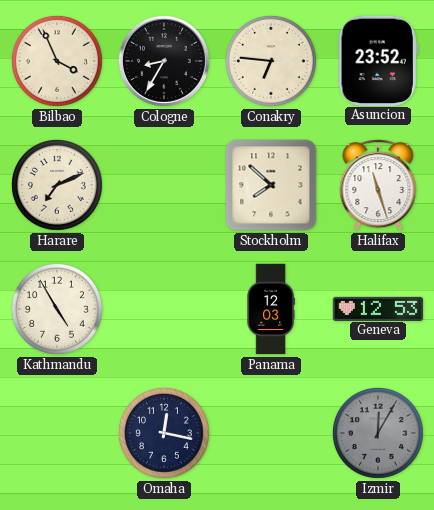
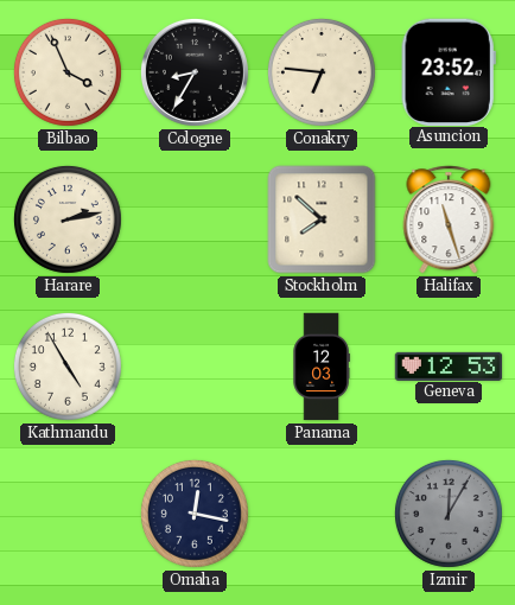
Harare: 7:11 -> 2:13
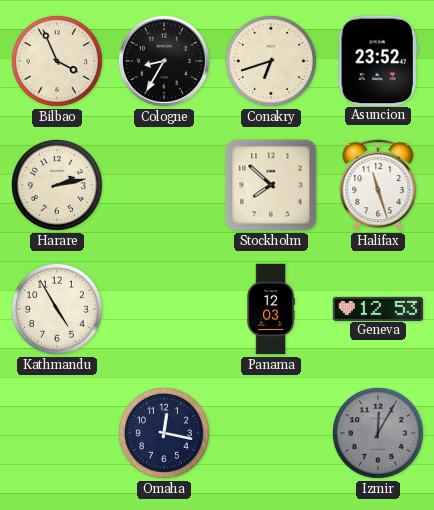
Conakry: 6:46 -> 6:42
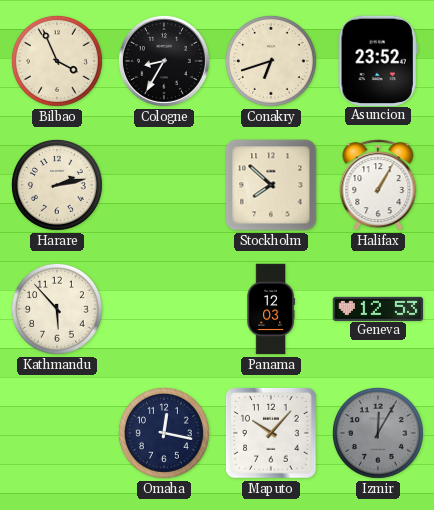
Halifax: 11:27 -> 1:05
Kathmandu: 4:55 -> 5:53
Maputo: none -> 10:07
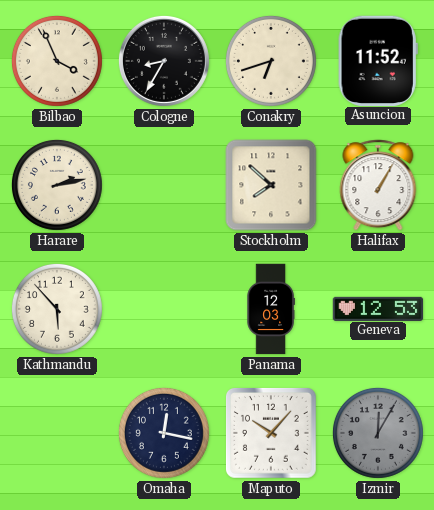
Asuncion: 23:52 -> 11:52
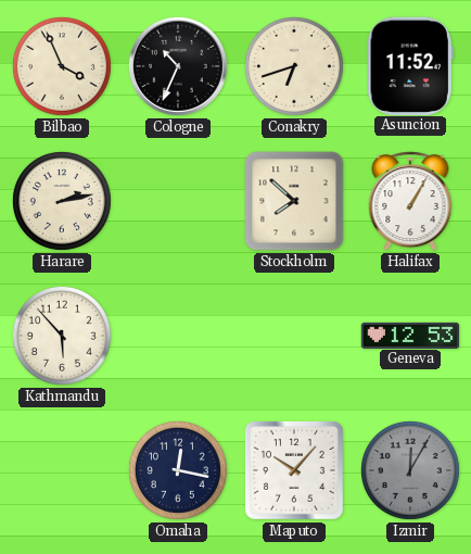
Cologne: 8:35 -> 10:34
Panama: 12:03 -> none
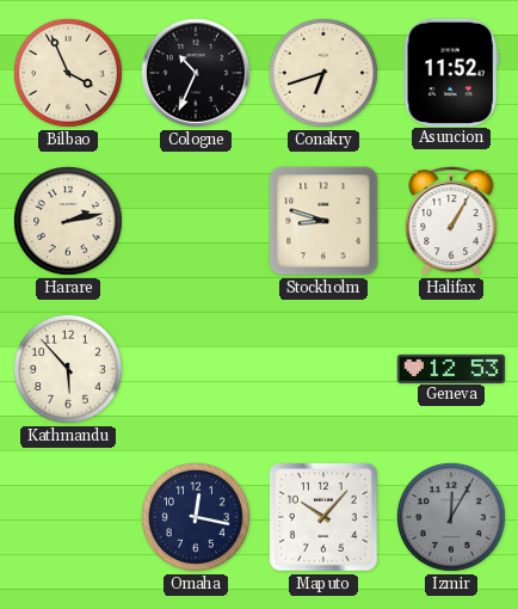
Stockholm: 7:52 -> 8:48
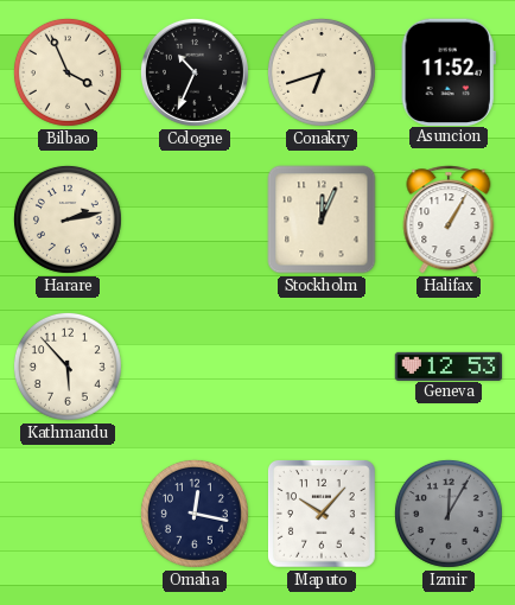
Stockholm: 8:48 -> 12:04
